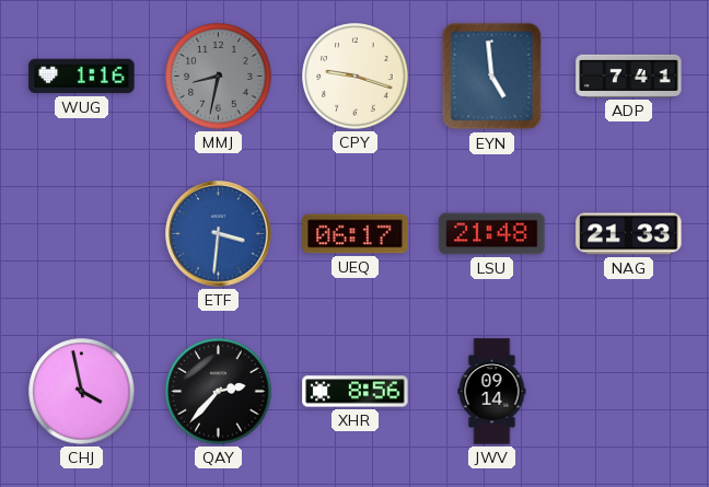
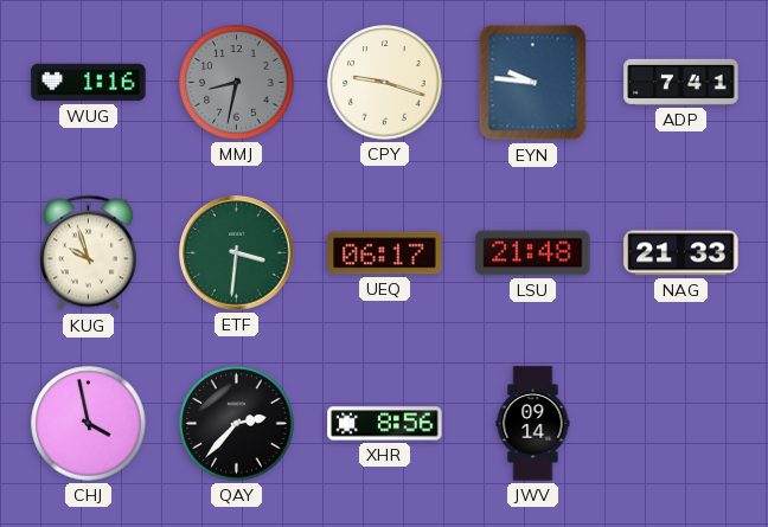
EYN: 4:59 -> 9:46
KUG: none -> 9:57
ETF dial: blue -> green
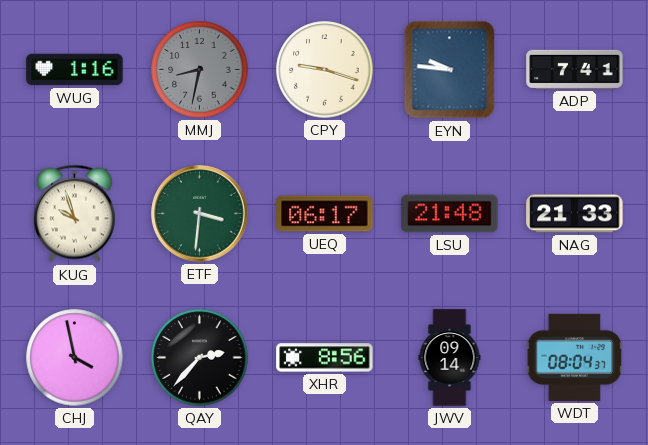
WDT: none -> 08:04
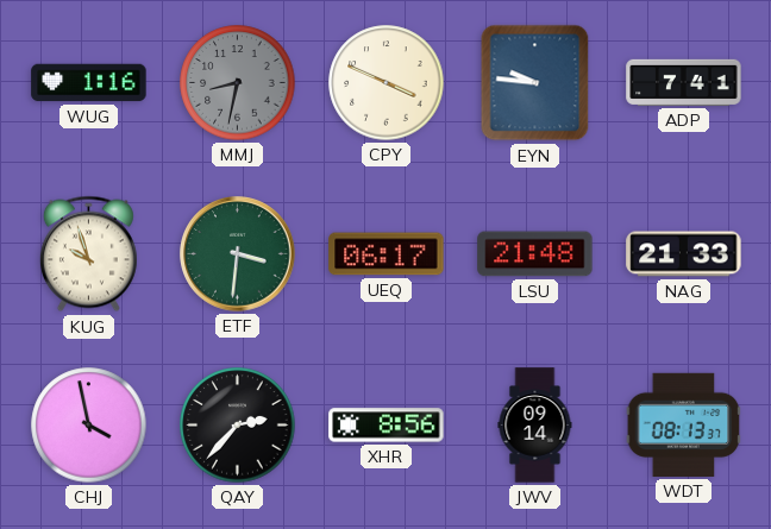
CPY: 9:18 -> 3:49
WDT: 08:04 -> 08:13
